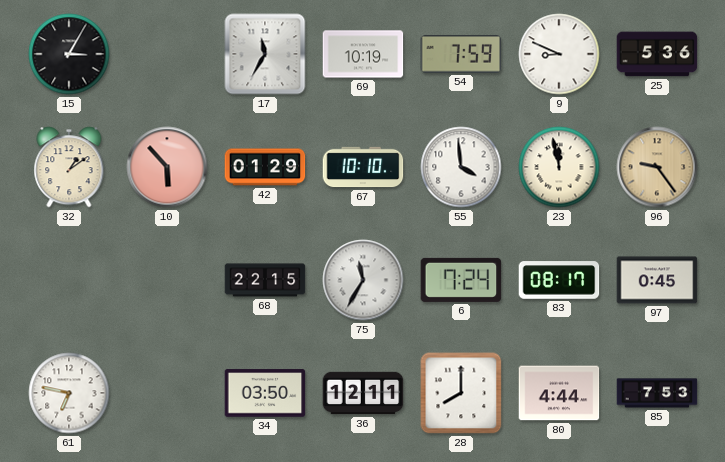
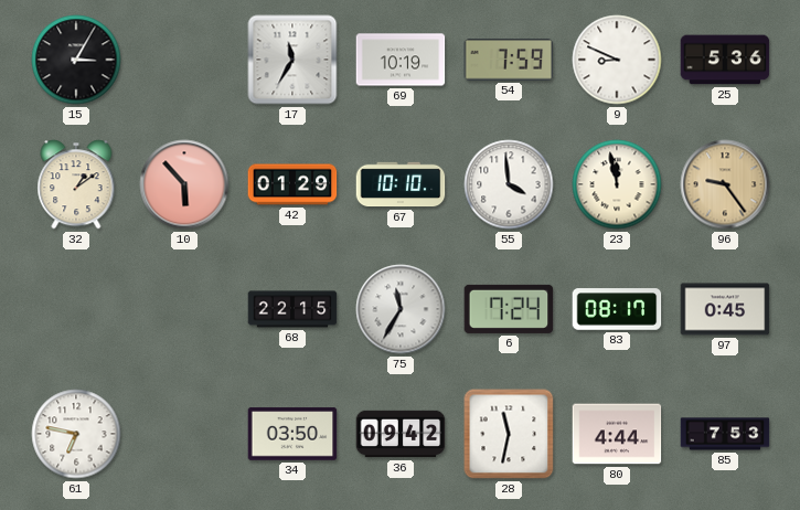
36: 12:11 -> 09:42
28: 8:00 -> 11:32
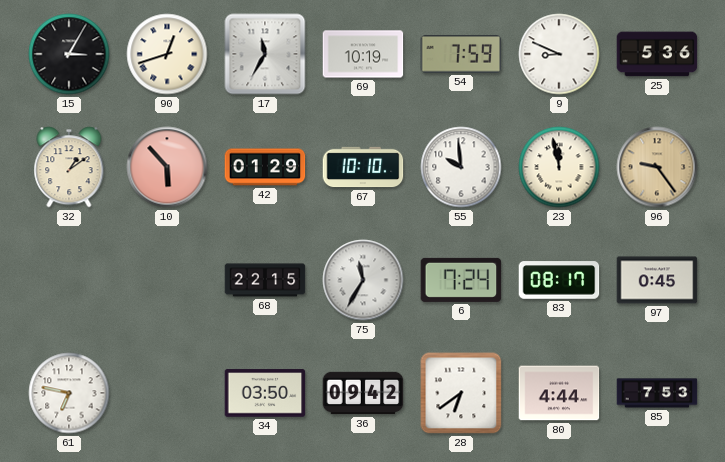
90: none -> 12:42
55: 3:59 -> 9:59
28: 11:32 -> 6:39
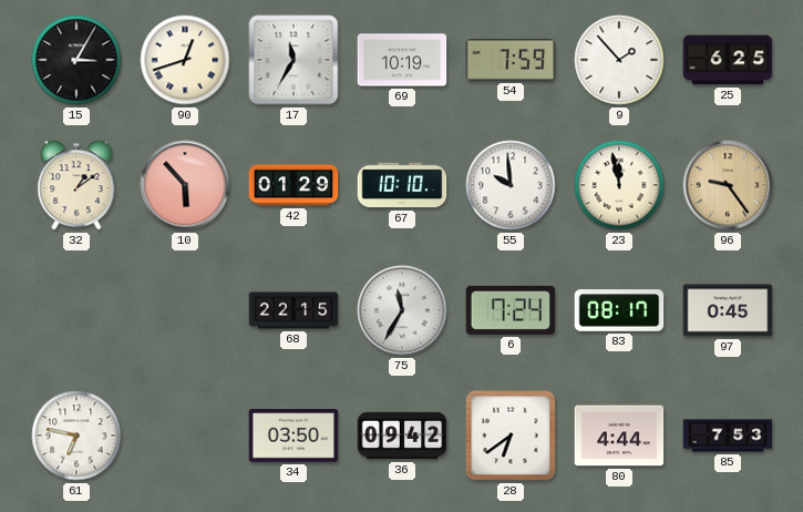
9: 8:49 -> 1:53
25: 5:36 -> 6:25
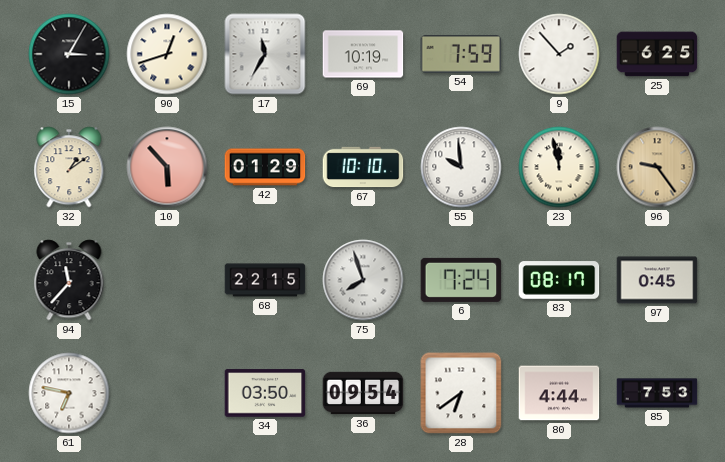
94: none -> 11:37
75: 11:35 -> 7:57
36: 09:42 -> 09:54
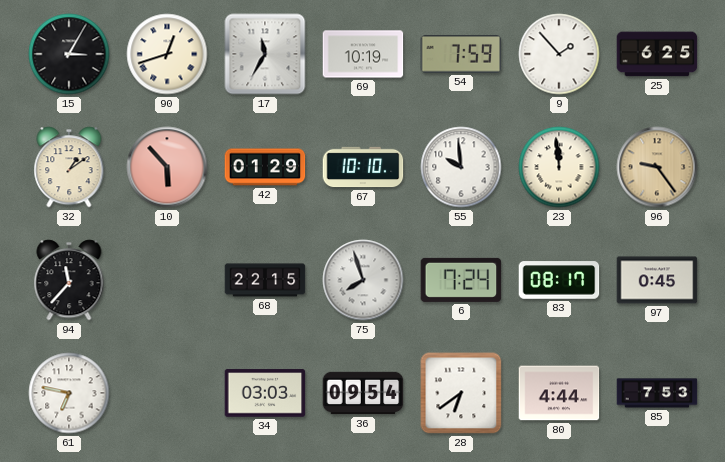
23: 11:58 -> 11:59
34: 03:50 -> 03:03
